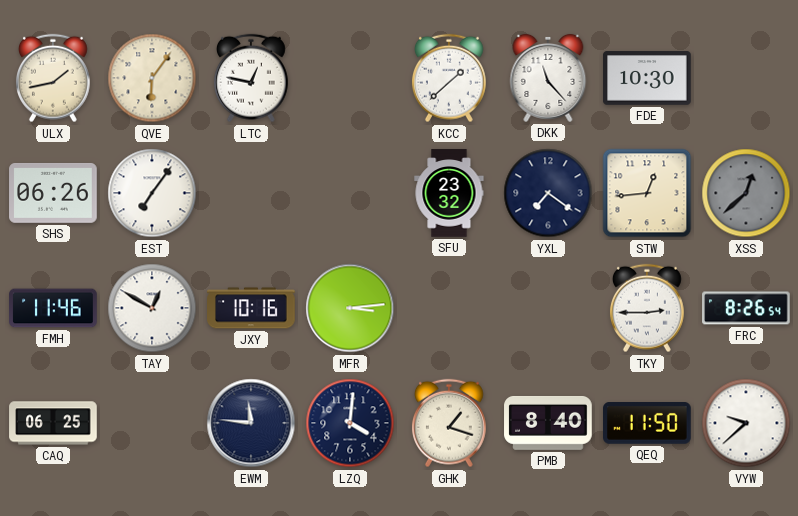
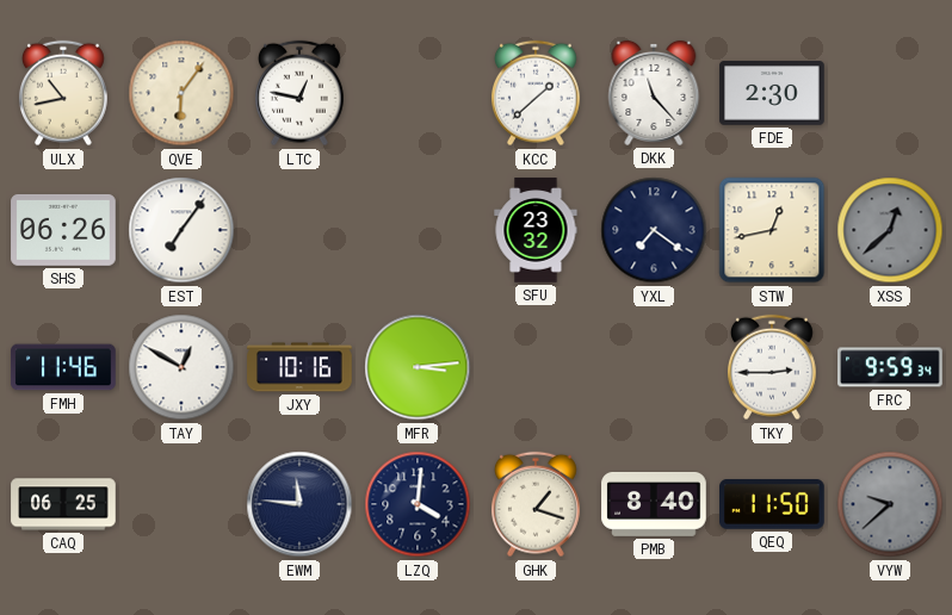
ULX: 1:43 -> 10:43
FDE: 10:30 -> 2:30
STW: 12:44 -> 12:43
FRC: 8:26 -> 9:59
VYW dial: white -> grey
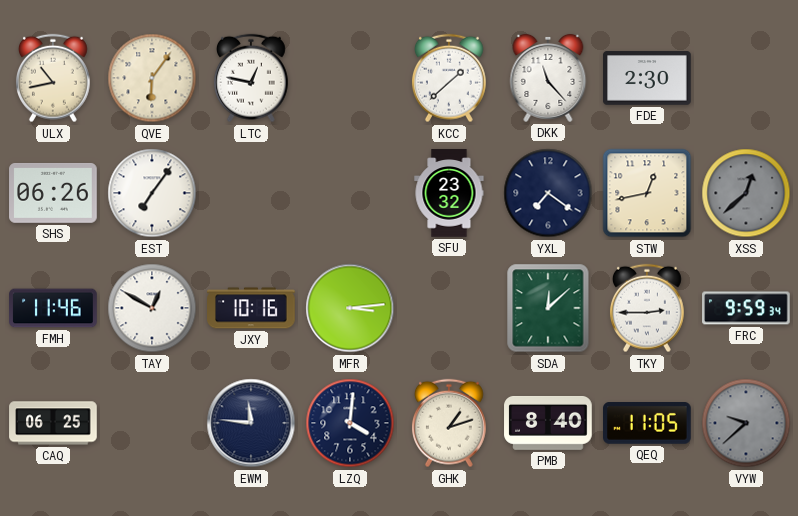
SDA: none -> 12:08
GHK: 1:18 -> 1:12
QEQ: 11:50 -> 11:05
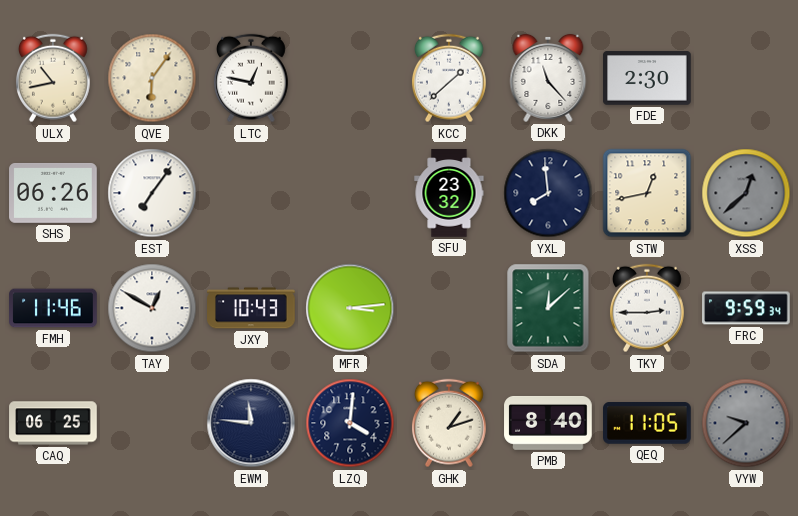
YXL: 7:21 -> 7:59
JXY: 10:16 -> 10:43
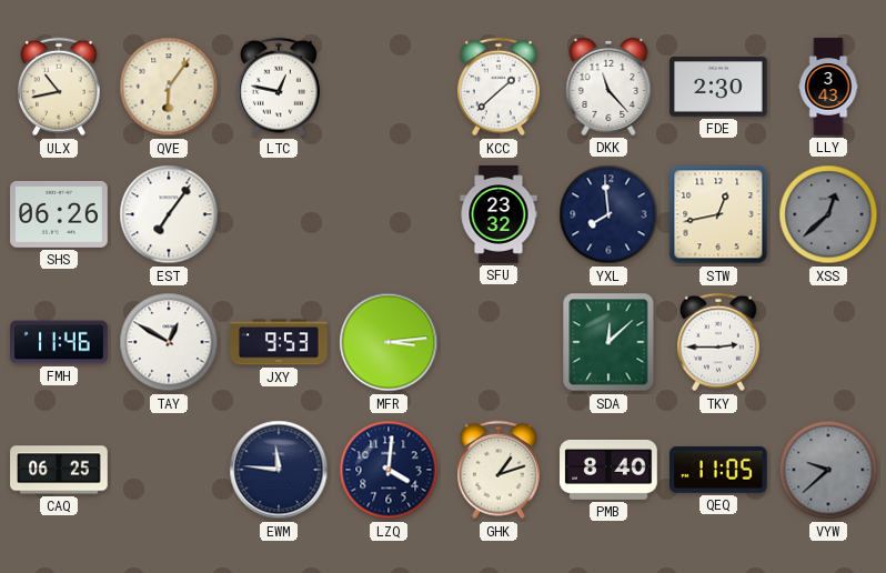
LLY: none -> 3:43
JXY: 10:43 -> 9:53
FRC: 9:59 -> none
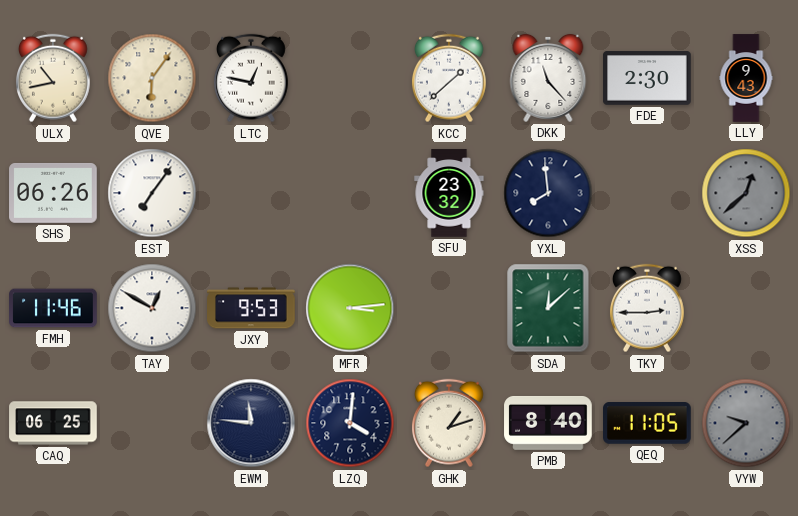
LLY: 3:43 -> 9:43
STW: 12:43 -> none
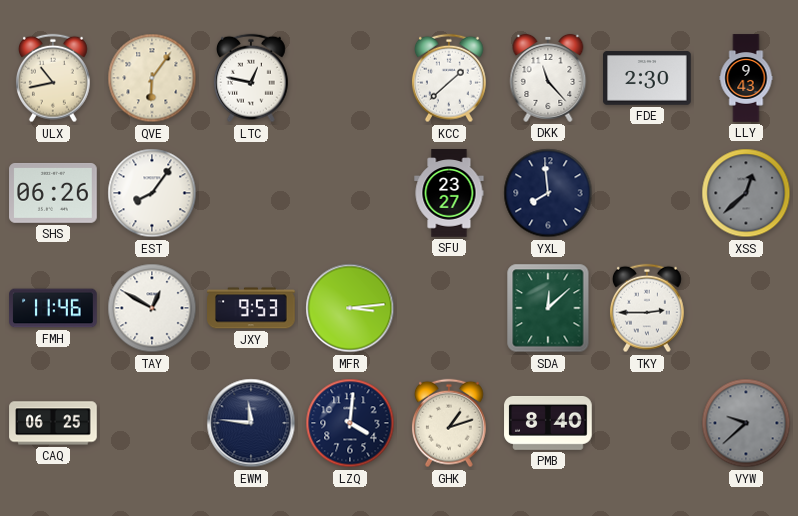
EST: 7:06 -> 8:06
SFU: 23:32 -> 23:27
QEQ: 11:05 -> none
